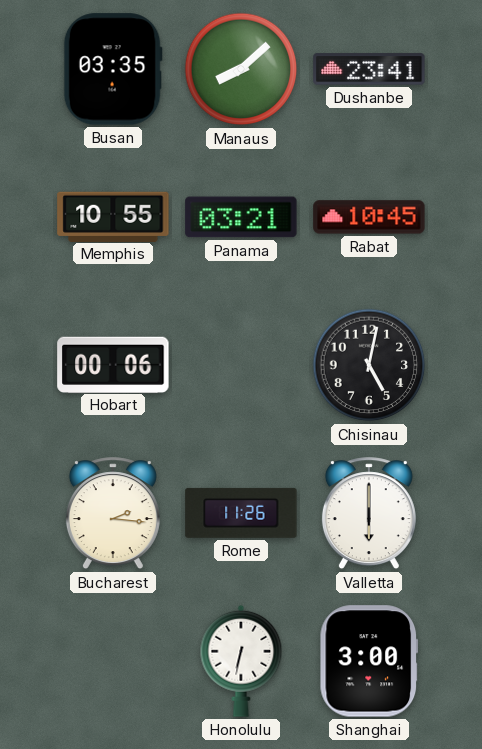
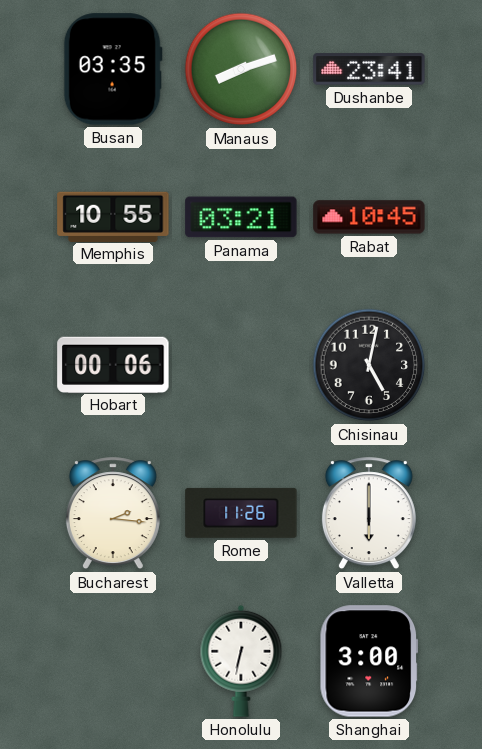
Manaus: 8:08 -> 8:12
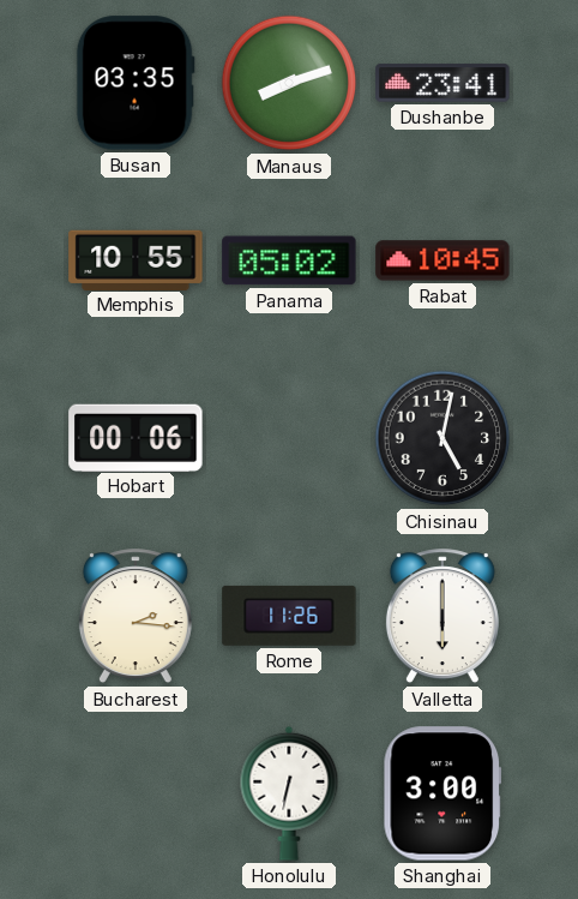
Panama: 03:21 -> 05:02
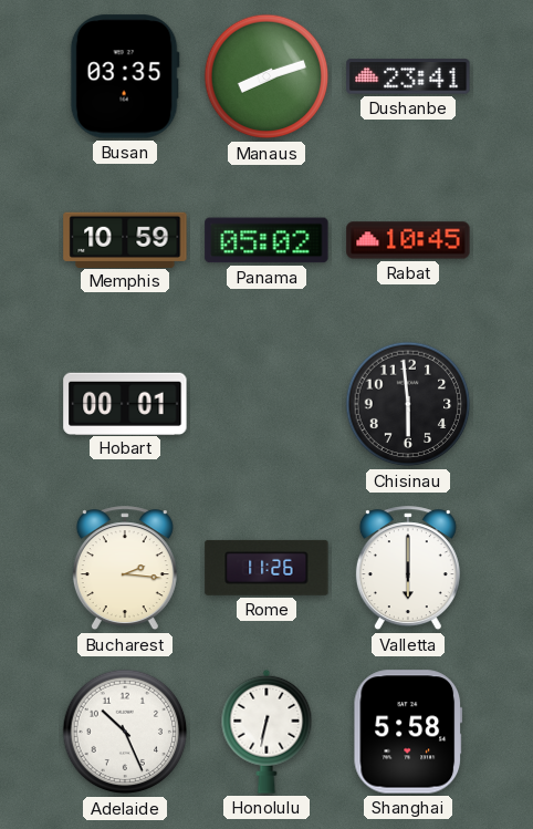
Memphis: 10:55 -> 10:59
Hobart: 00:06 -> 00:01
Chisinau: 5:02 -> 5:59
Adelaide: none -> 10:26
Shanghai: 3:00 -> 5:58
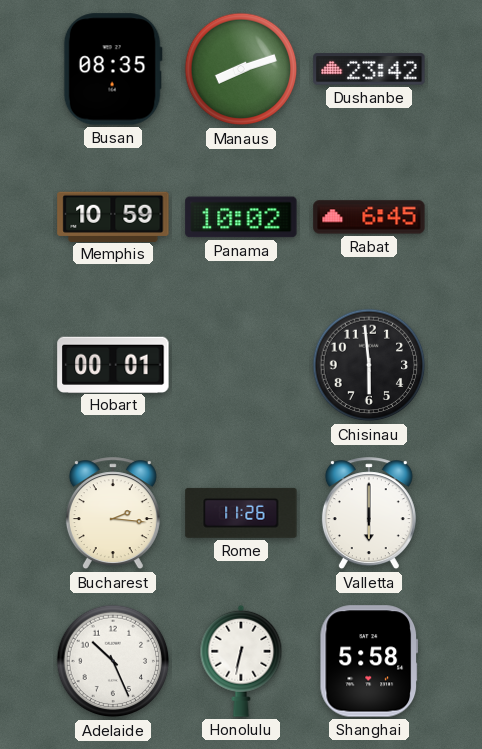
Busan: 03:35 -> 08:35
Dushanbe: 23:41 -> 23:42
Panama: 05:02 -> 10:02
Rabat: 10:45 -> 6:45
